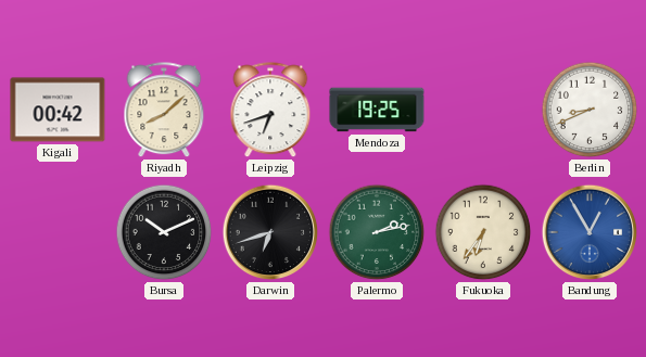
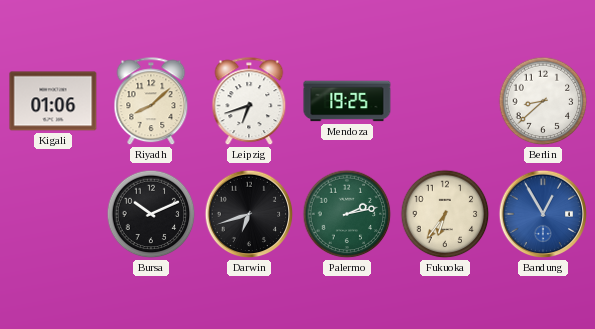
Kigali: 00:42 -> 01:06
Berlin: 8:41 -> 8:38
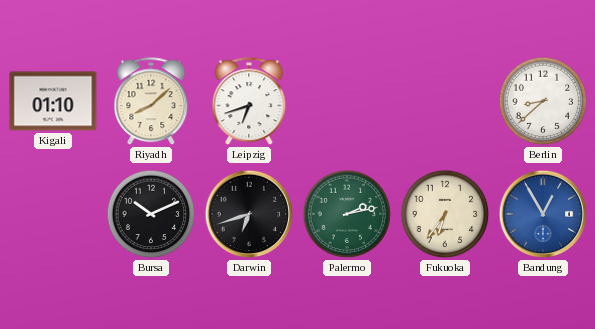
Kigali: 01:06 -> 01:10
Mendoza: 19:25 -> none
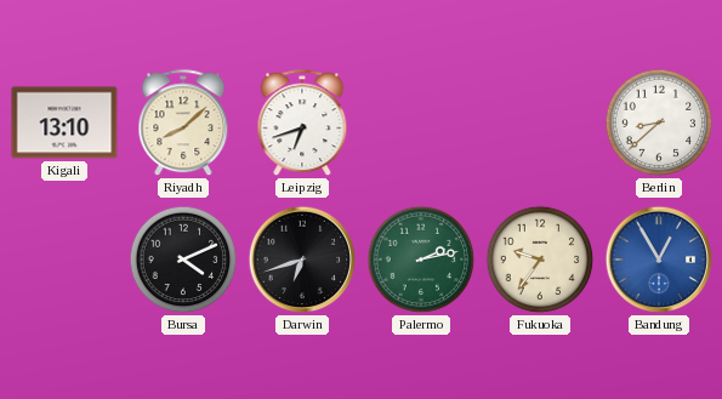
Kigali: 01:10 -> 13:10
Bursa: 10:11 -> 4:11
Fukuoka: 6:36 -> 9:36
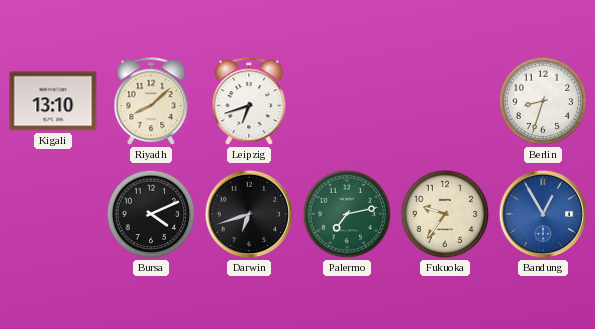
Berlin: 8:38 -> 8:33
Palermo: 2:13 -> 7:13
